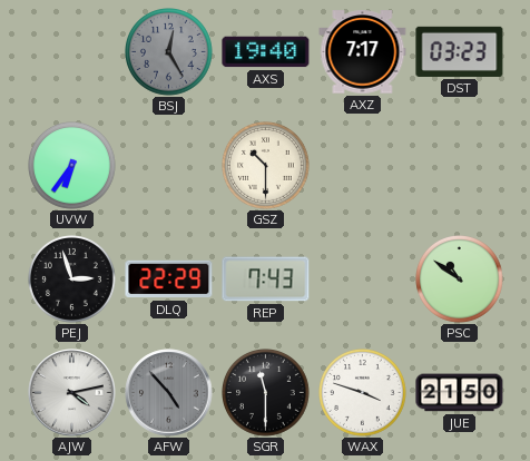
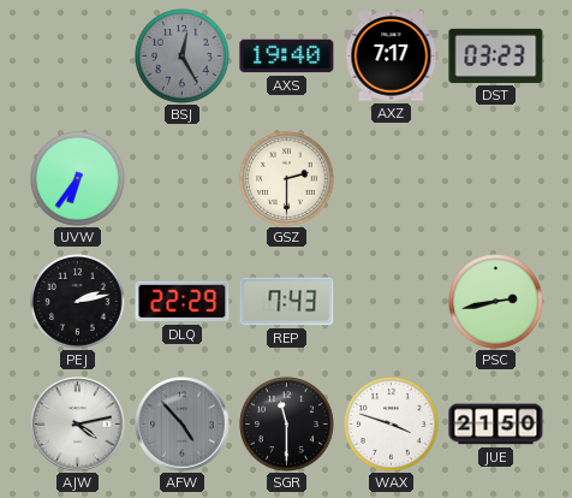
GSZ: 10:30 -> 2:30
PEJ: 2:57 -> 2:13
PSC: 10:51 -> 2:43
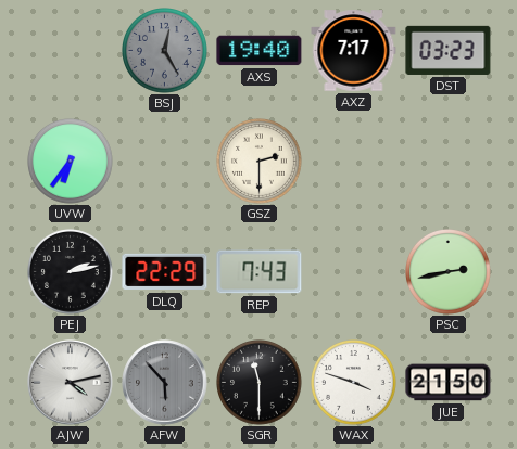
AFW: 4:53 -> 5:53
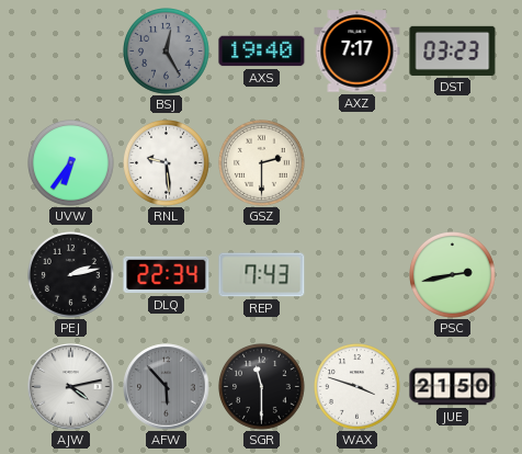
RNL: none -> 9:29
DLQ: 22:29 -> 22:34
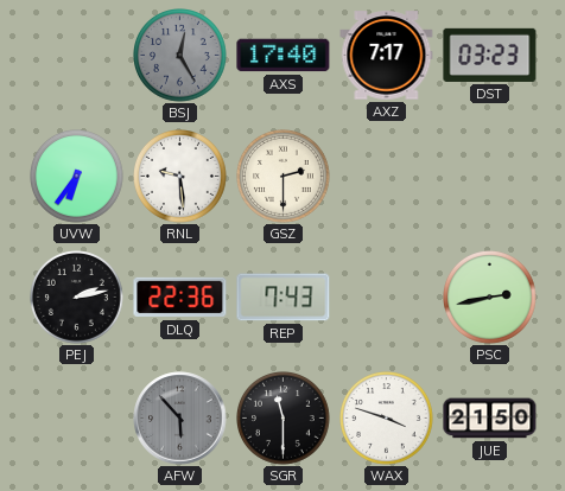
AXS: 19:40 -> 17:40
DLQ: 22:34 -> 22:36
AJW: 4:13 -> none
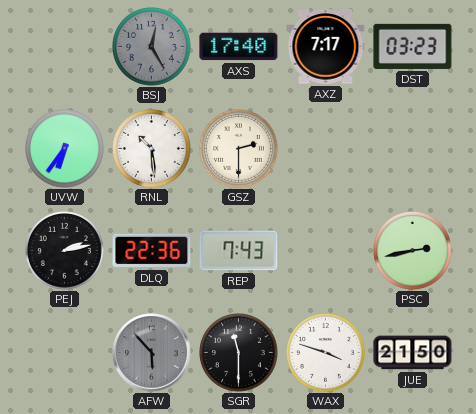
RNL: 9:29 -> 10:29
